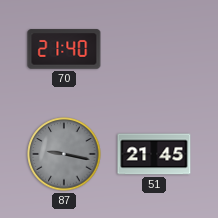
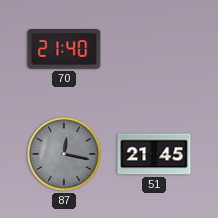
87: 9:17 -> 12:17
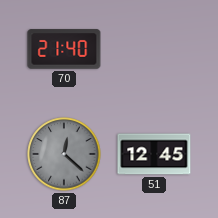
87: 12:17 -> 12:22
51: 21:45 -> 12:45
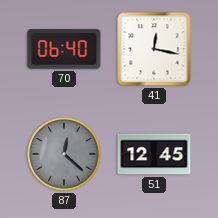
70: 21:40 -> 06:40
41: none -> 12:17
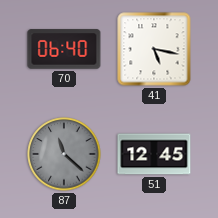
41: 12:17 -> 5:17
87: 12:22 -> 11:22
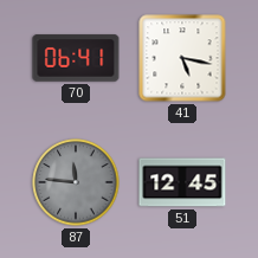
70: 06:40 -> 06:41
87: 11:22 -> 11:46
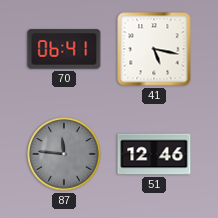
51: 12:45 -> 12:46
